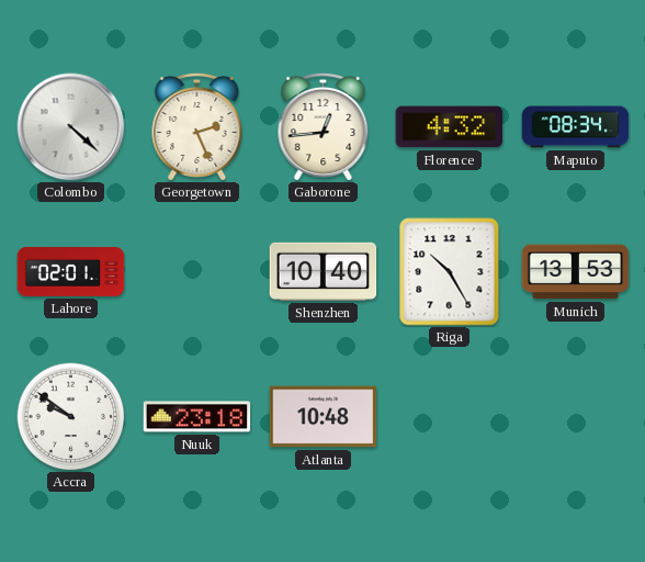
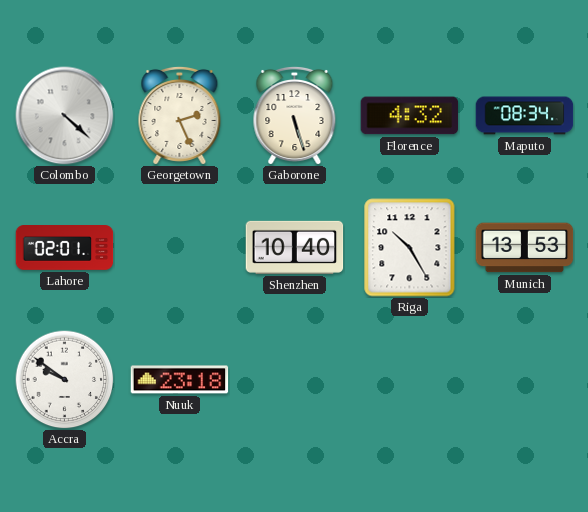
Gaborone: 12:44 -> 5:27
Atlanta: 10:48 -> none
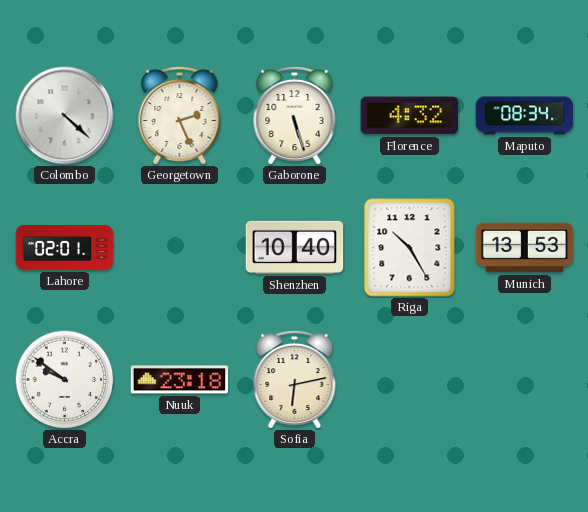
Sofia: none -> 6:13
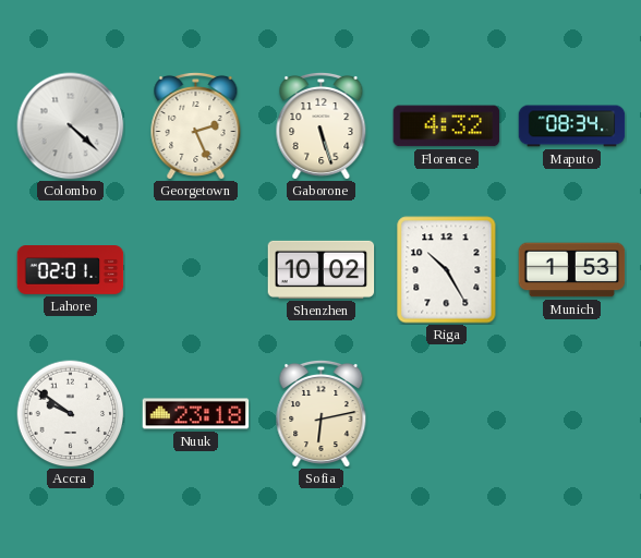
Shenzhen: 10:40 -> 10:02
Munich: 13:53 -> 1:53
